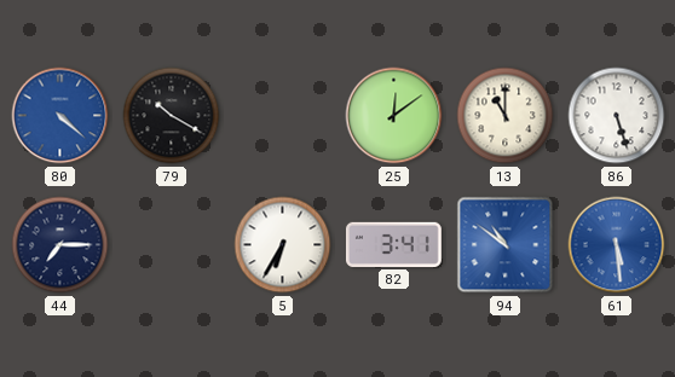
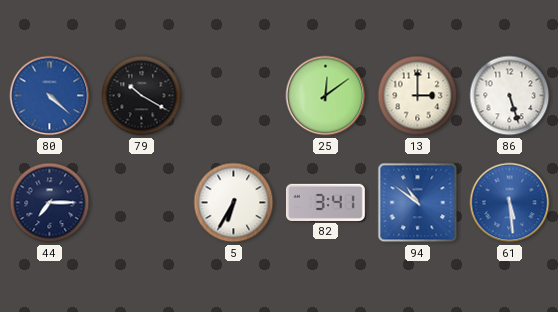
13: 11:00 -> 3:00
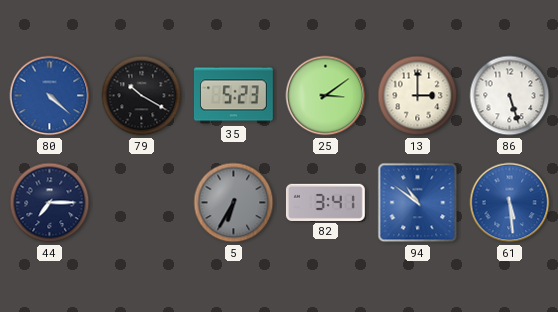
35: none -> 5:23
25: 12:09 -> 3:09
5 dial: white -> grey
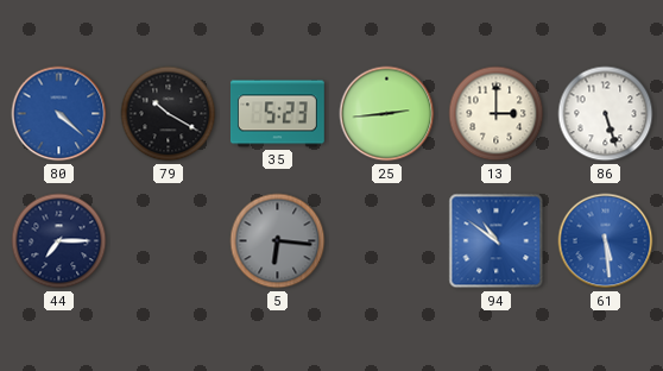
25: 3:09 -> 2:44
5: 6:35 -> 6:16
82: 3:41 -> none
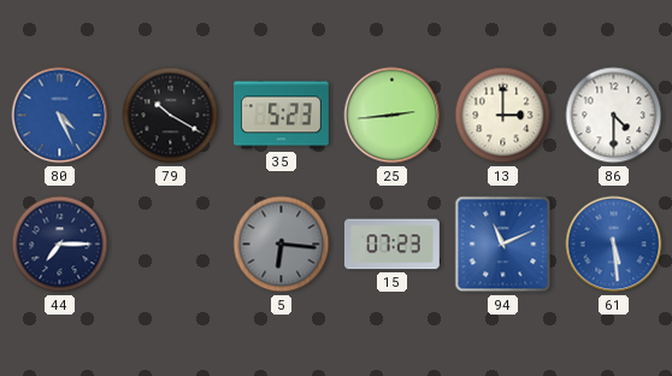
80: 4:22 -> 4:26
86: 5:27 -> 4:30
15: none -> 07:23
94: 10:51 -> 11:11
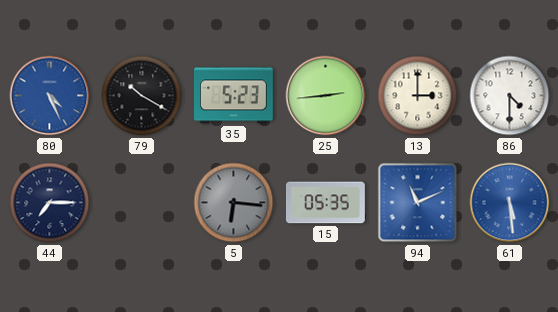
15: 07:23 -> 05:35
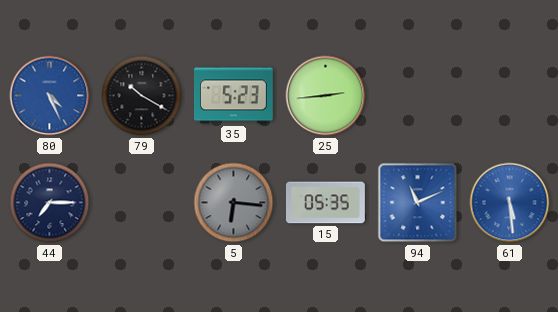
13: 3:00 -> none
86: 4:30 -> none
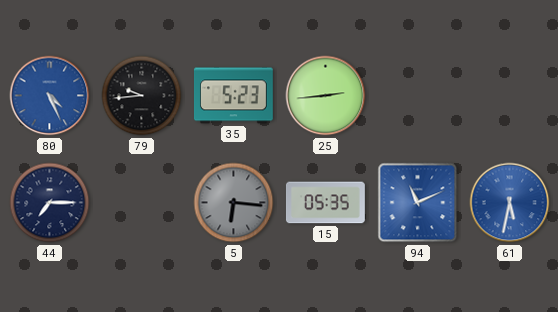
79: 10:20 -> 9:44
61: 5:29 -> 5:32
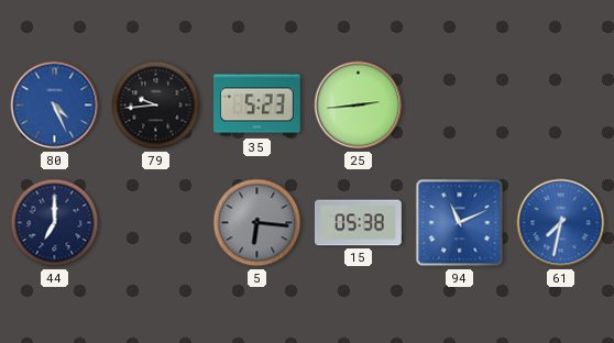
44: 7:15 -> 7:00
15: 05:35 -> 05:38
61: 5:32 -> 7:32
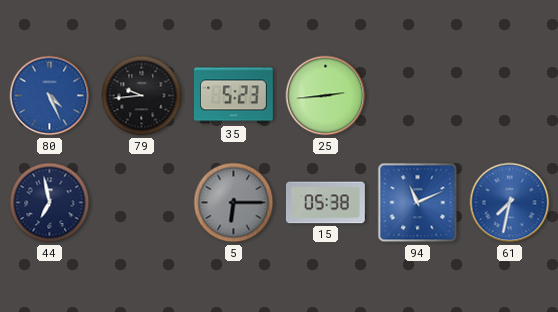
44: 7:00 -> 6:58
5: 6:16 -> 6:15
